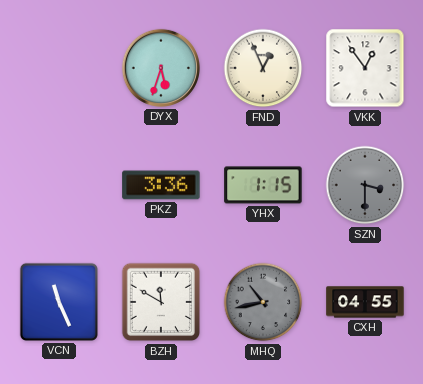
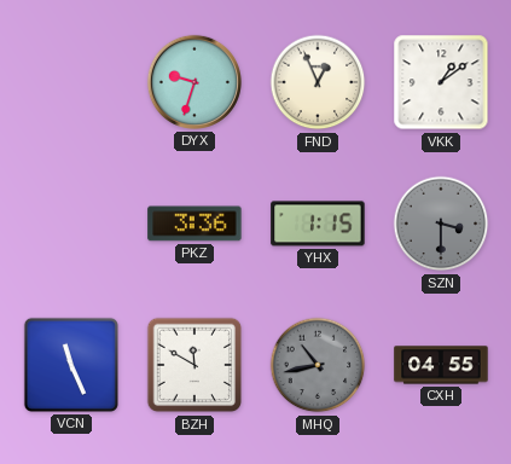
DYX: 5:33 -> 9:33
VKK: 12:54 -> 1:09
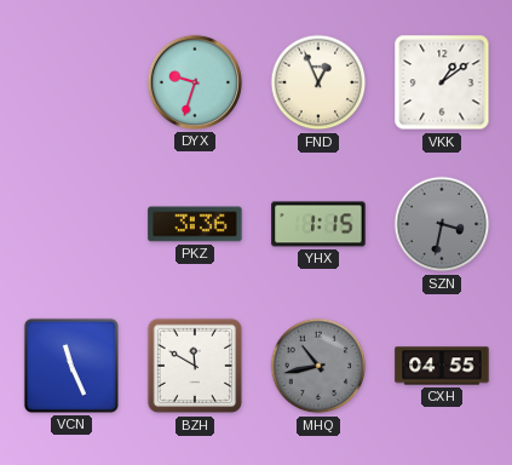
SZN: 3:30 -> 3:32
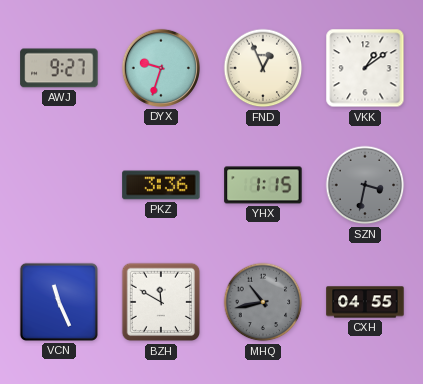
AWJ: none -> 9:27
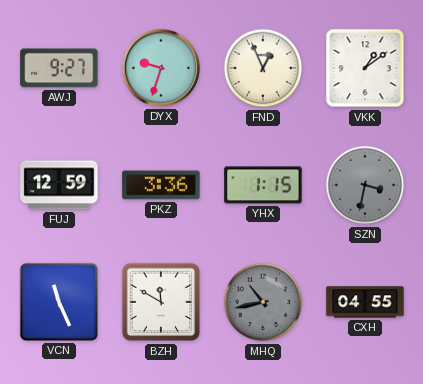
FUJ: none -> 12:59
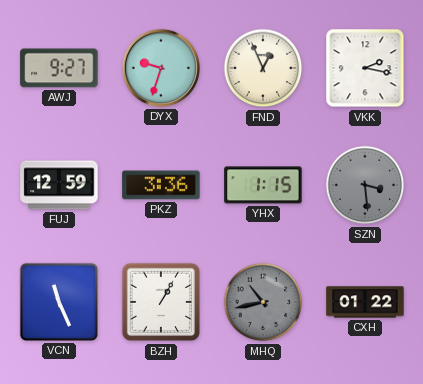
VKK: 1:09 -> 2:17
SZN: 3:32 -> 3:29
BZH: 11:50 -> 1:05
CXH: 04:55 -> 01:22
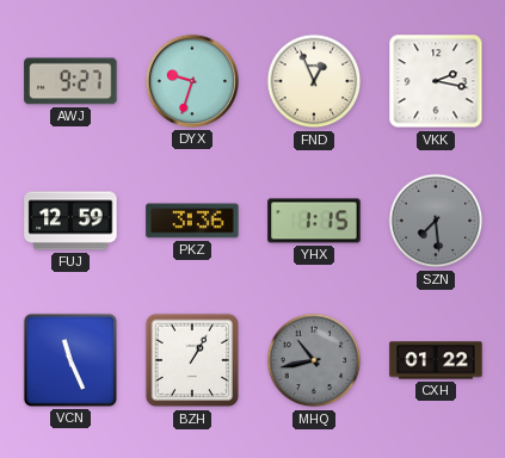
SZN: 3:29 -> 7:29
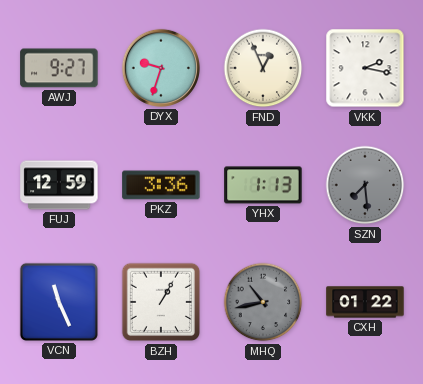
YHX: 1:15 -> 1:13
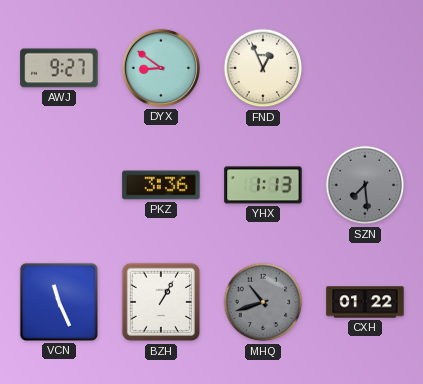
DYX: 9:33 -> 8:51
VKK: 2:17 -> none
FUJ: 12:59 -> none
MHQ: 10:43 -> 10:42
